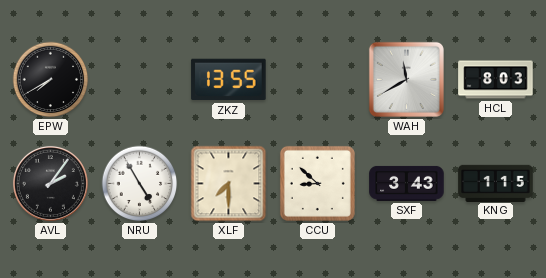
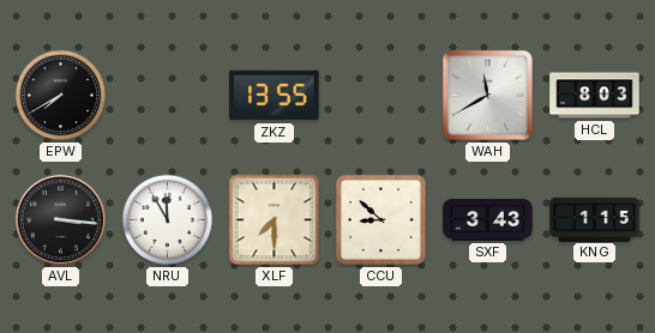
AVL: 2:06 -> 3:16
NRU: 4:55 -> 11:55
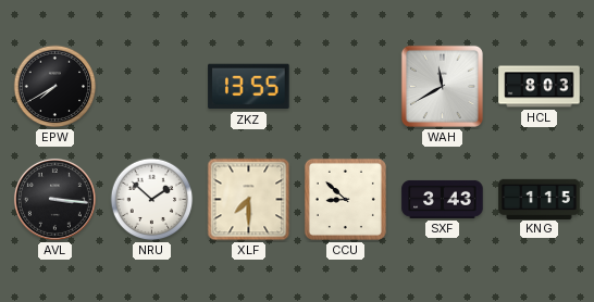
NRU: 11:55 -> 1:52
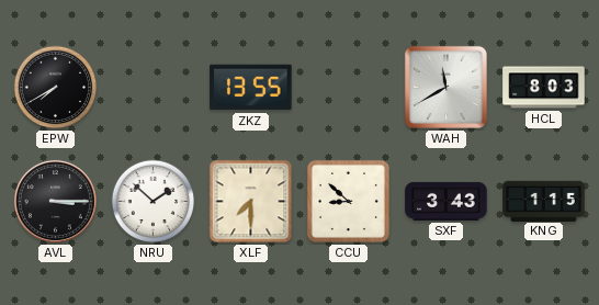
AVL: 3:16 -> 3:15
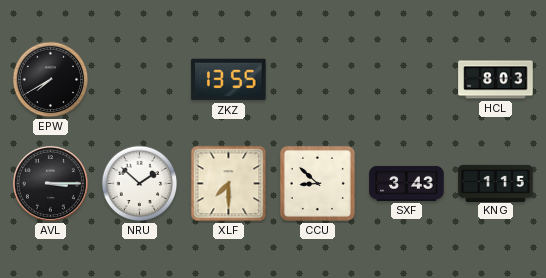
WAH: 11:40 -> none
